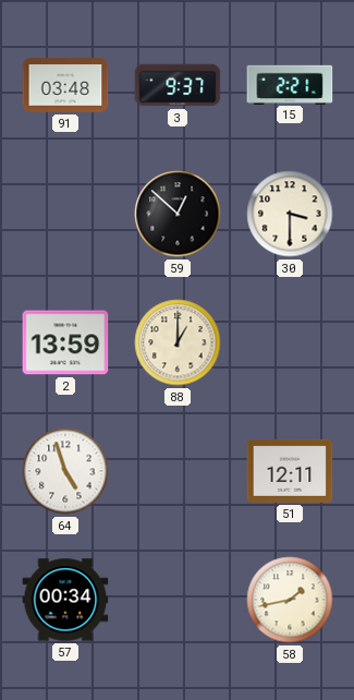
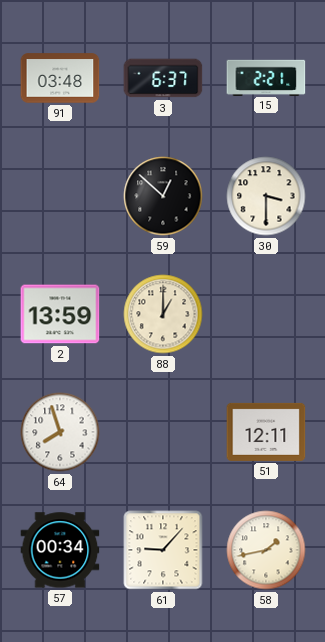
3: 9:37 -> 6:37
64: 4:57 -> 7:57
61: none -> 9:07
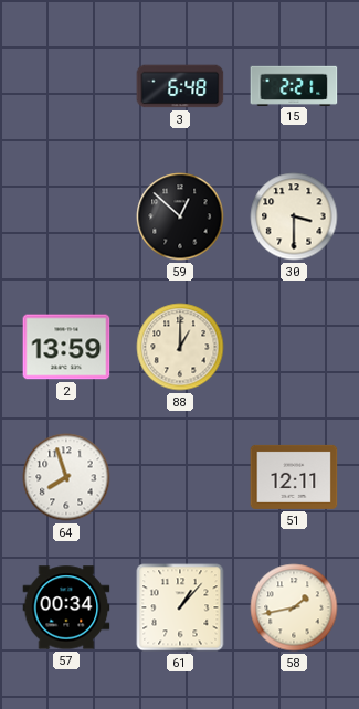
91: 03:48 -> none
3: 6:37 -> 6:48
61: 9:07 -> 1:07
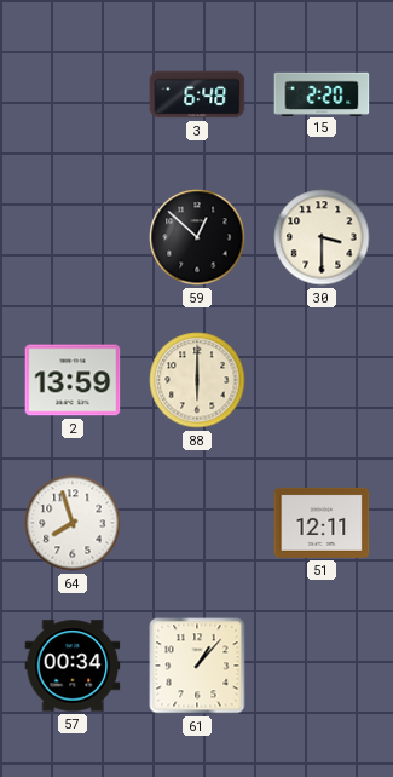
15: 2:21 -> 2:20
88: 1:00 -> 6:00
58: 1:43 -> none
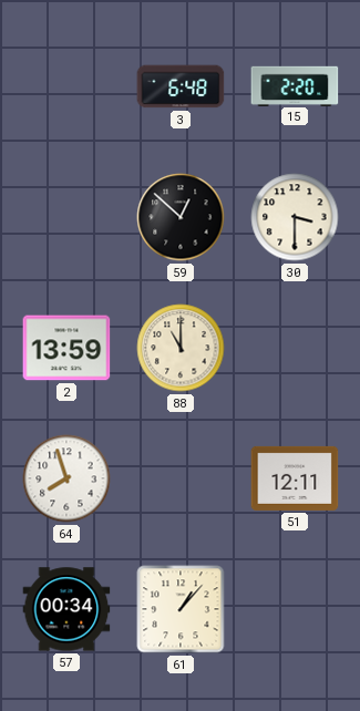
88: 6:00 -> 11:00
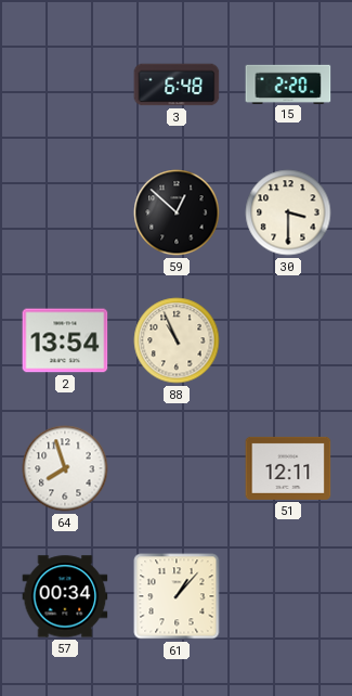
2: 13:59 -> 13:54
88: 11:00 -> 10:56
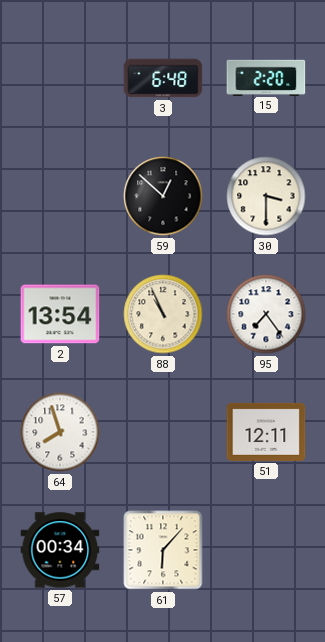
95: none -> 7:24
61: 1:07 -> 6:07
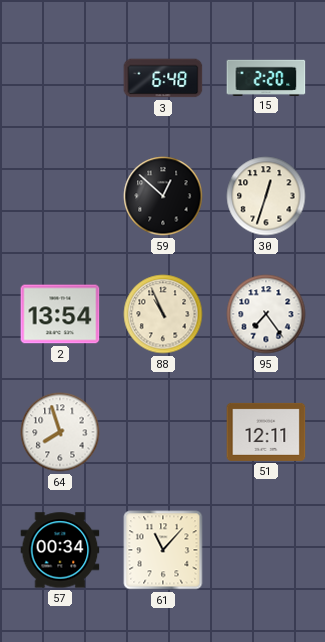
30: 3:30 -> 12:33
61: 6:07 -> 11:07
